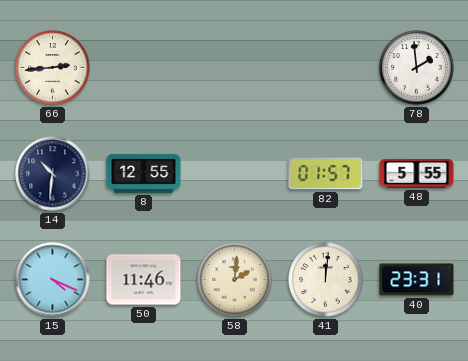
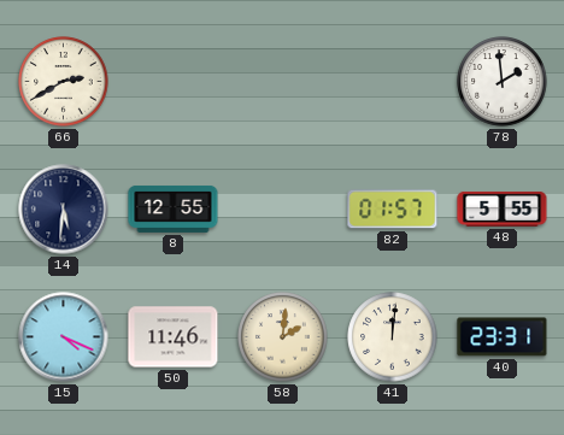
66: 2:44 -> 2:40
14: 10:31 -> 5:31
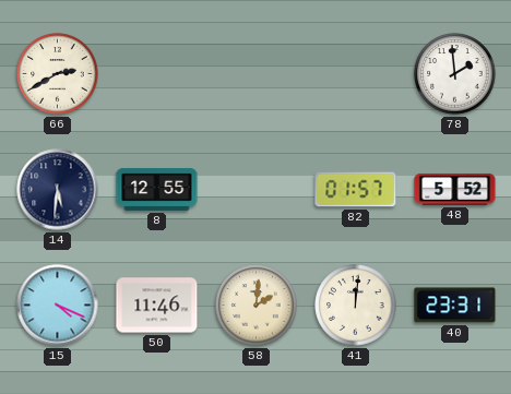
48: 5:55 -> 5:52
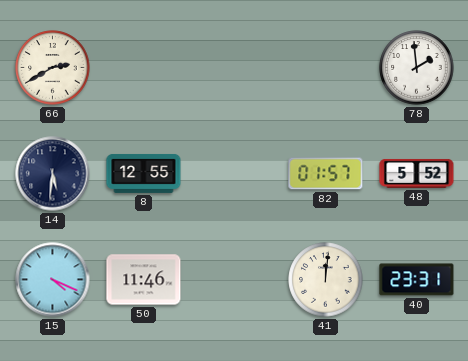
58: 2:01 -> none
